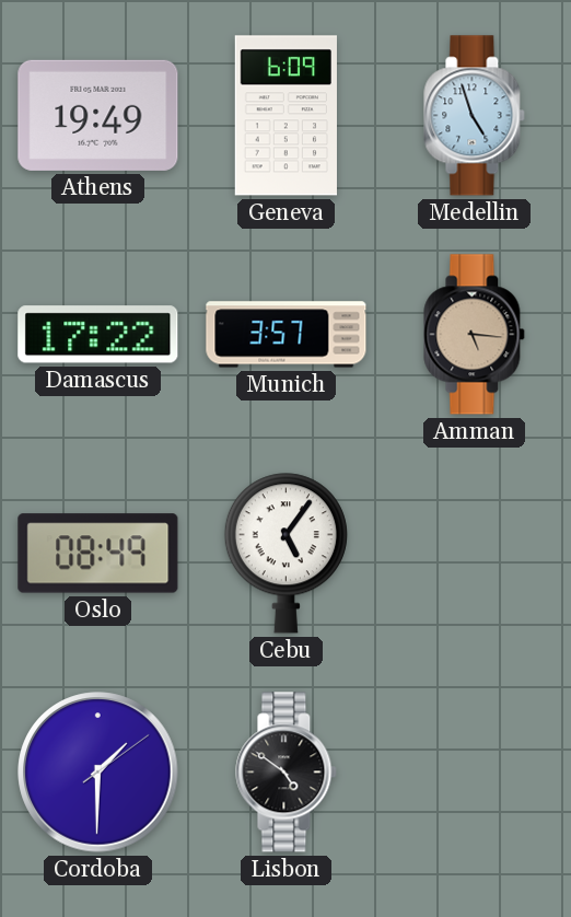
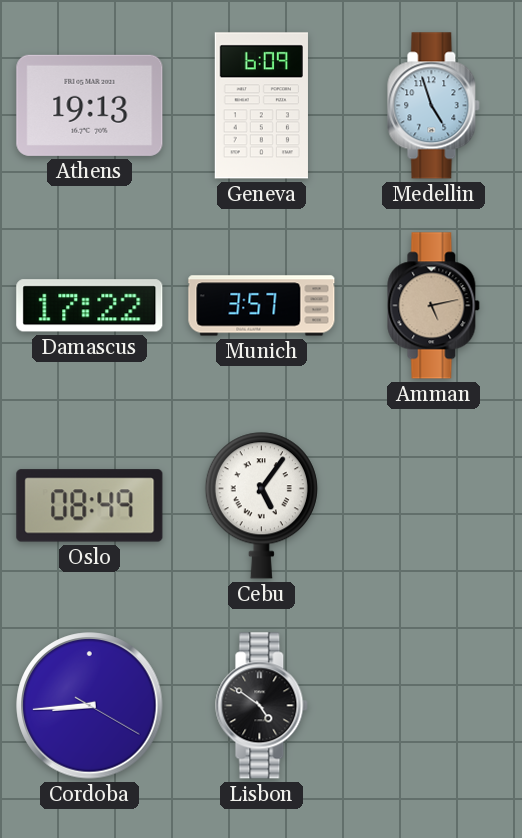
Athens: 19:49 -> 19:13
Amman: 5:16 -> 5:13
Cordoba: 1:30 -> 8:44
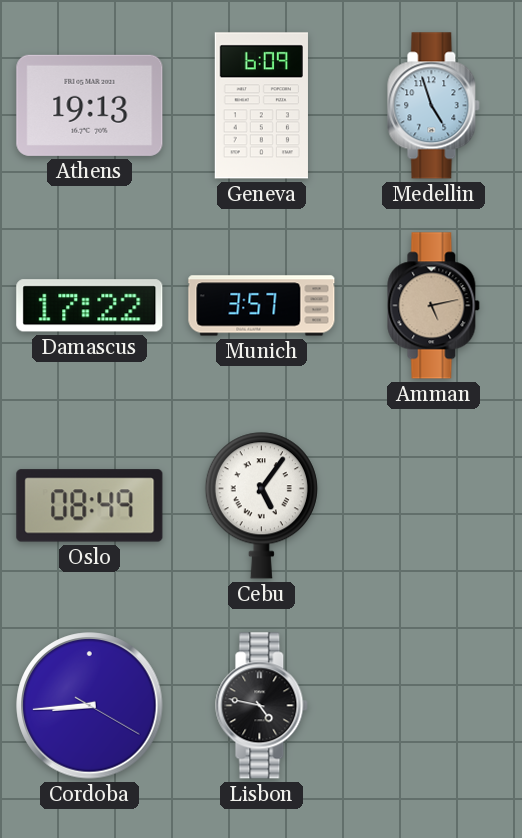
Lisbon: 4:51 -> 4:47
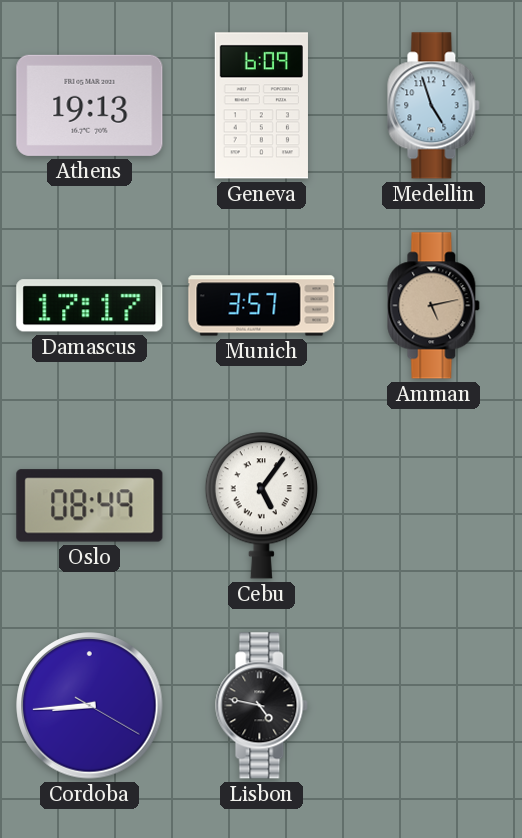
Damascus: 17:22 -> 17:17
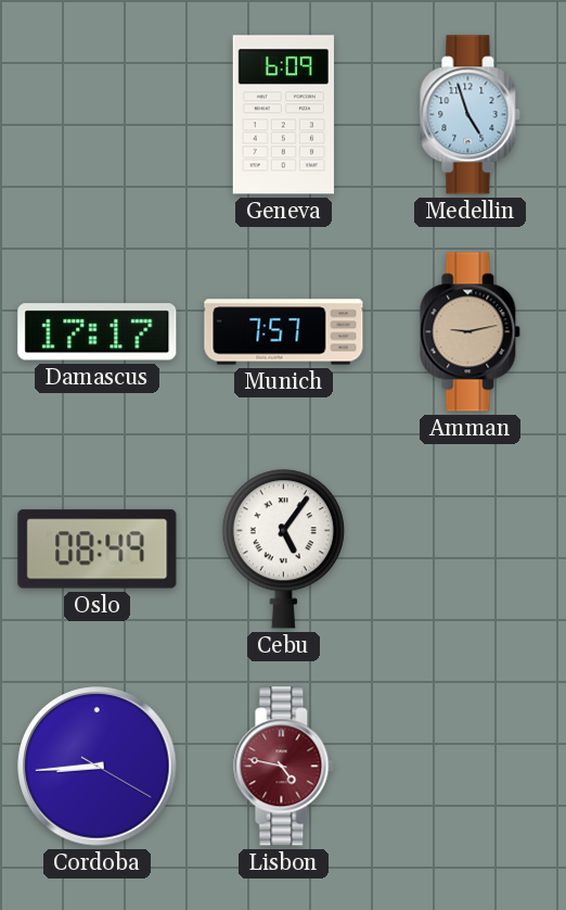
Athens: 19:13 -> none
Munich: 3:57 -> 7:57
Amman: 5:13 -> 9:13
Lisbon dial: black -> burgundy
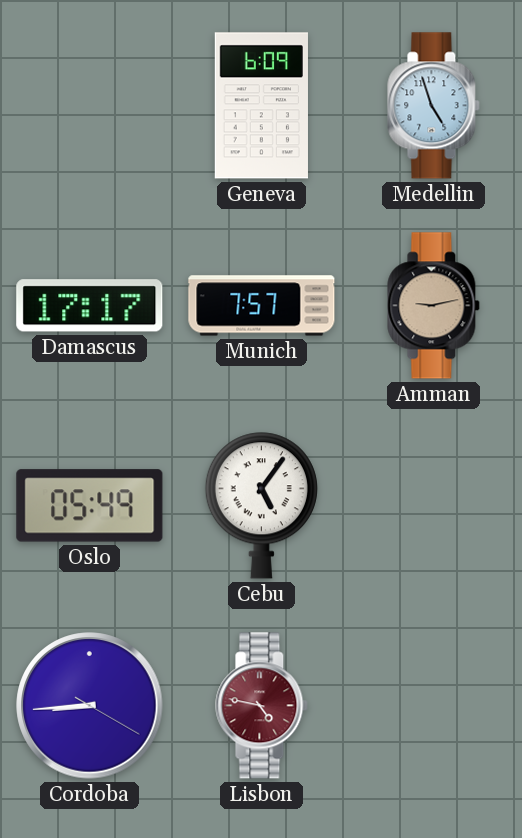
Oslo: 08:49 -> 05:49
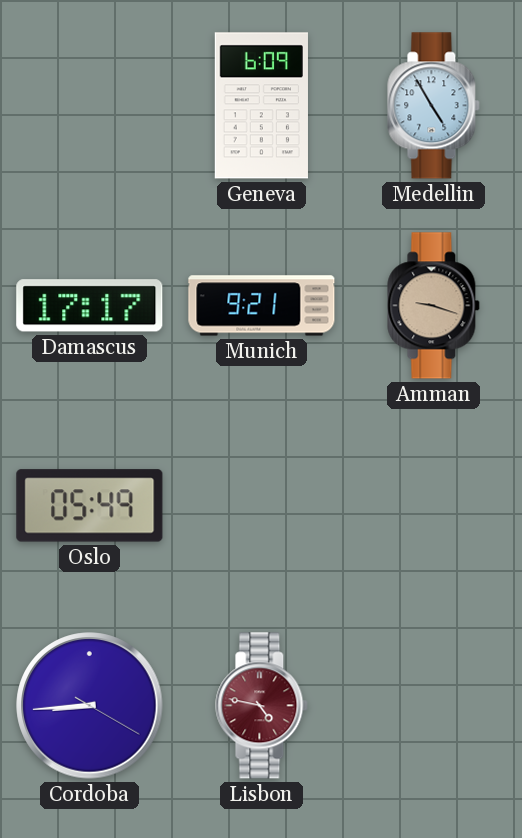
Medellin: 4:57 -> 4:55
Munich: 7:57 -> 9:21
Amman: 9:13 -> 9:18
Cebu: 5:06 -> none
